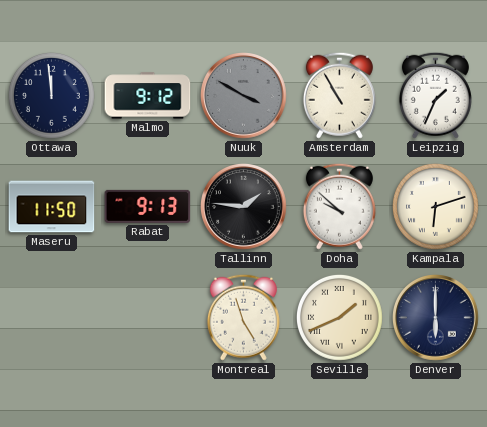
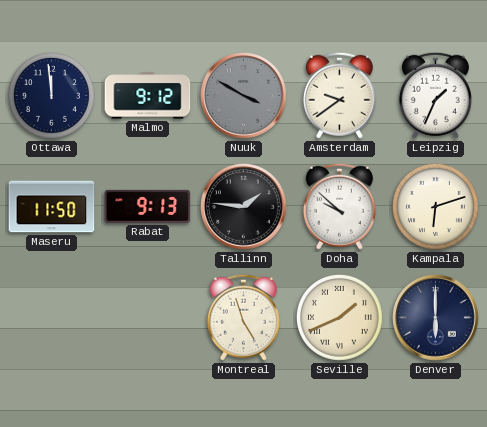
Amsterdam: 10:55 -> 9:39
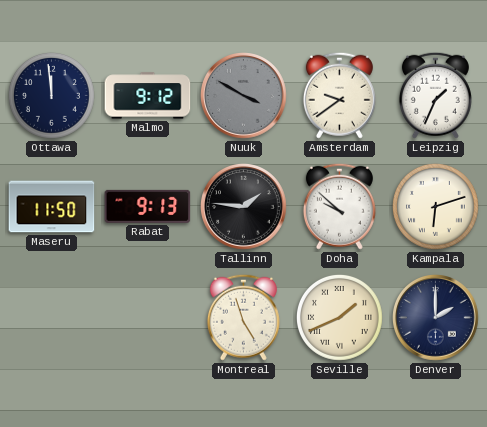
Denver: 6:00 -> 2:00
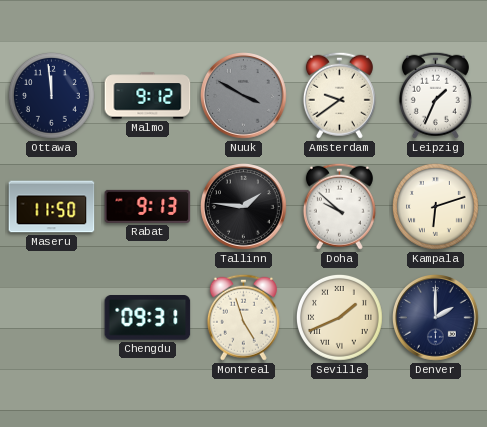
Chengdu: none -> 09:31
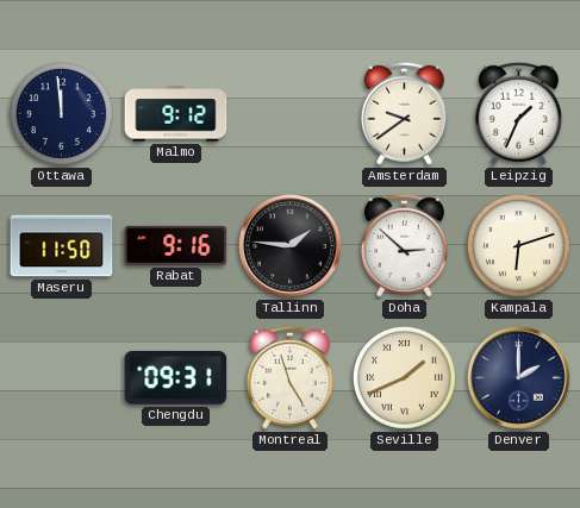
Nuuk: 3:50 -> none
Rabat: 9:13 -> 9:16
Doha: 9:52 -> 2:52
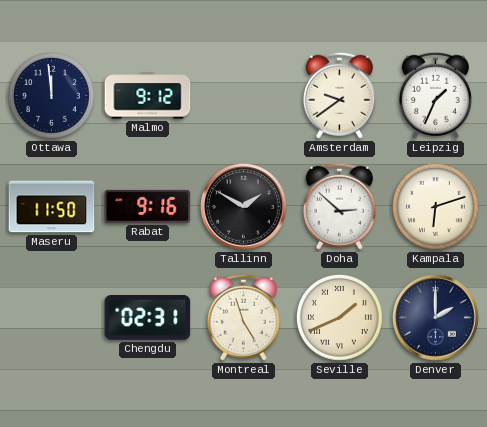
Tallinn: 1:46 -> 1:50
Chengdu: 09:31 -> 02:31
